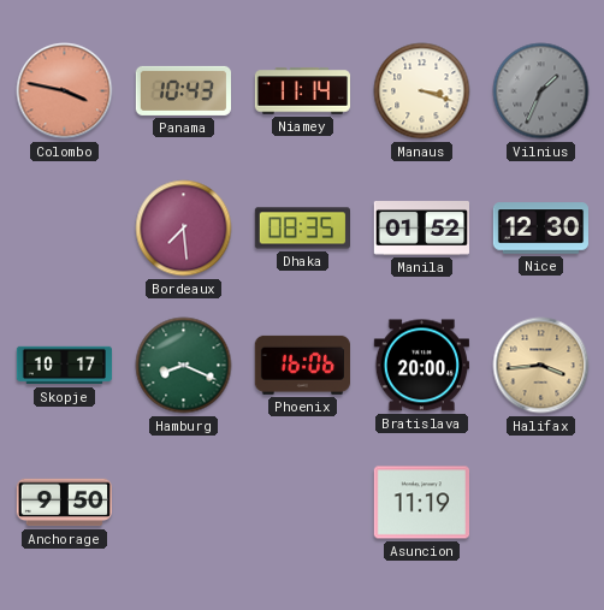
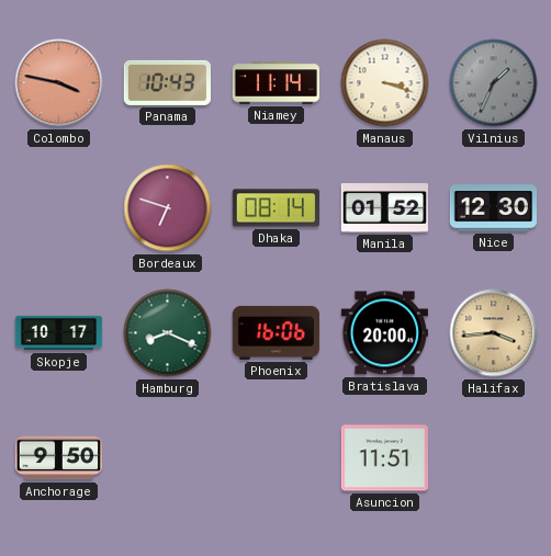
Bordeaux: 7:29 -> 6:48
Dhaka: 08:35 -> 08:14
Asuncion: 11:19 -> 11:51
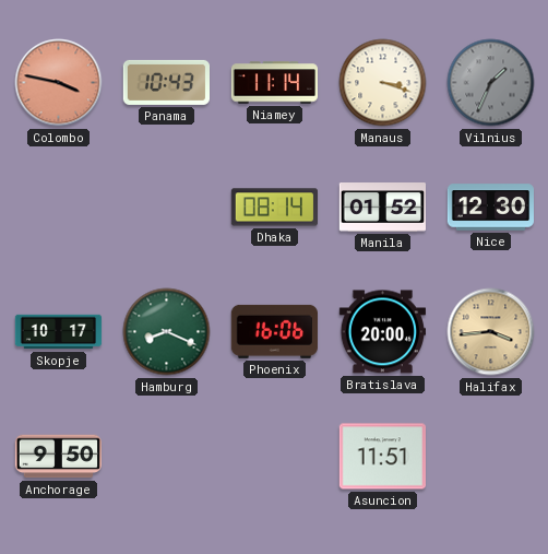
Bordeaux: 6:48 -> none
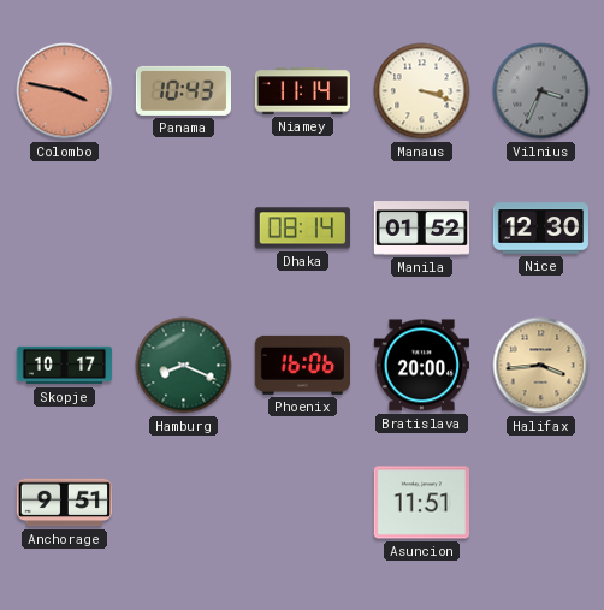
Vilnius: 1:34 -> 3:34
Anchorage: 9:50 -> 9:51
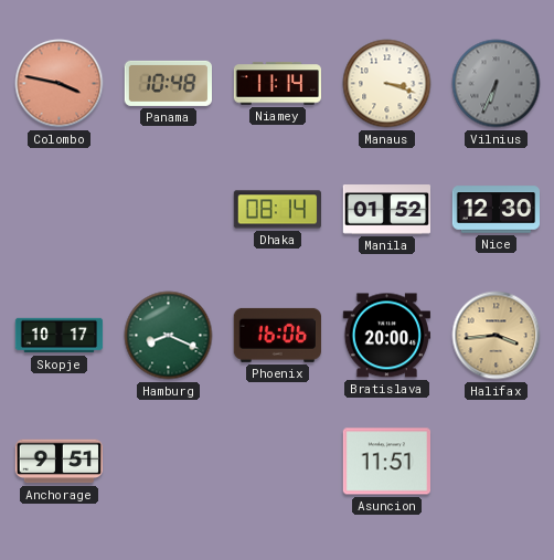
Panama: 10:43 -> 10:48
Vilnius: 3:34 -> 6:34
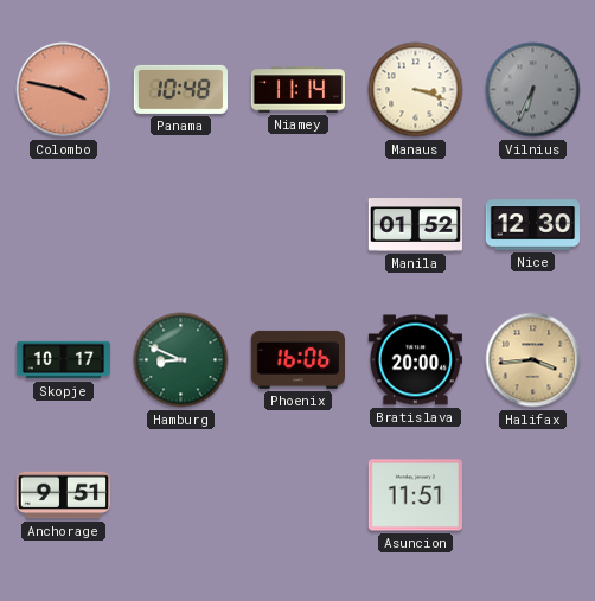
Dhaka: 08:14 -> none
Hamburg: 8:19 -> 8:49
